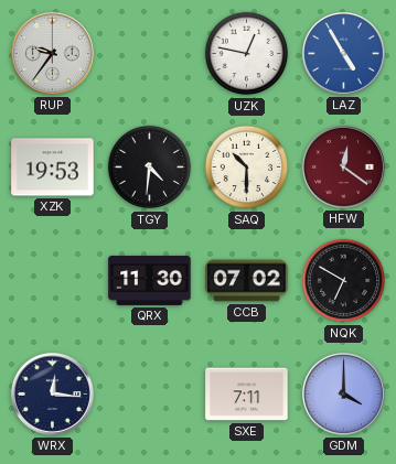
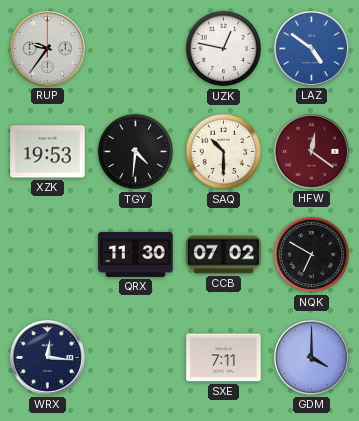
LAZ: 4:55 -> 4:51
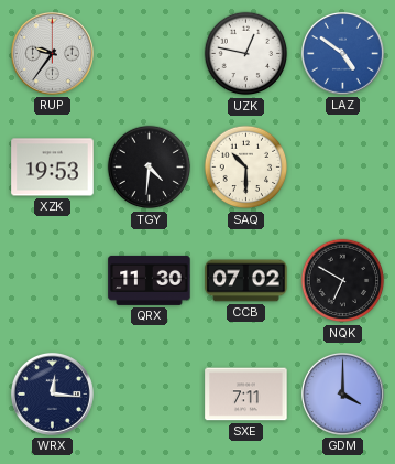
HFW: 12:21 -> none
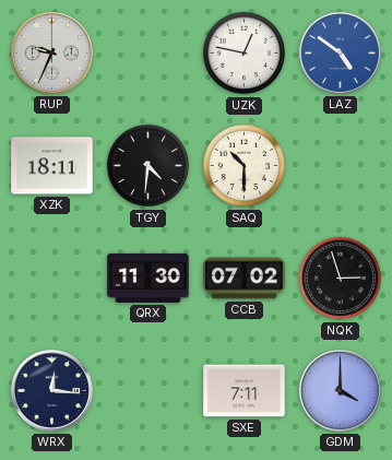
RUP: 9:36 -> 9:34
XZK: 19:53 -> 18:11
NQK: 6:50 -> 2:57
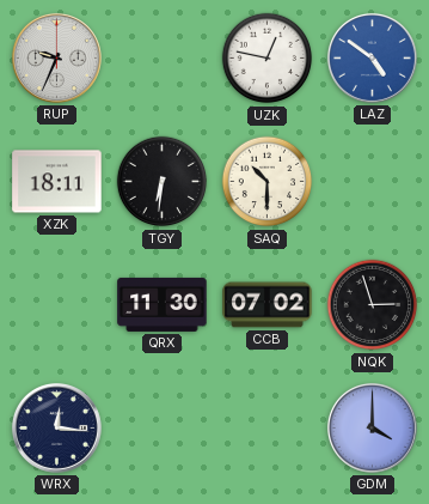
TGY: 4:31 -> 6:31
SXE: 7:11 -> none
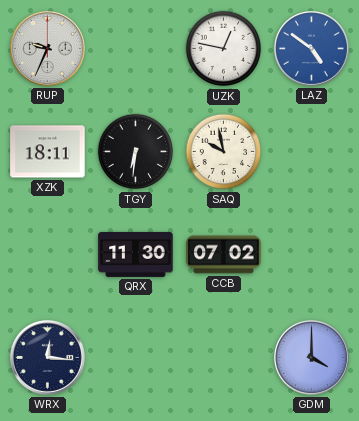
SAQ: 10:30 -> 9:58
NQK: 2:57 -> none
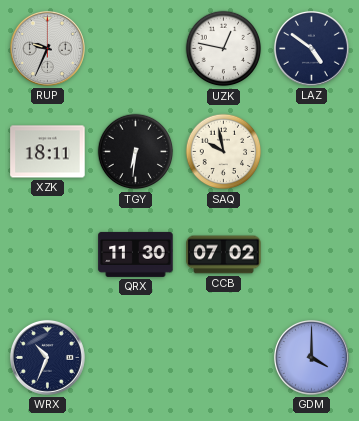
LAZ dial: blue -> navy
WRX: 12:16 -> 10:34
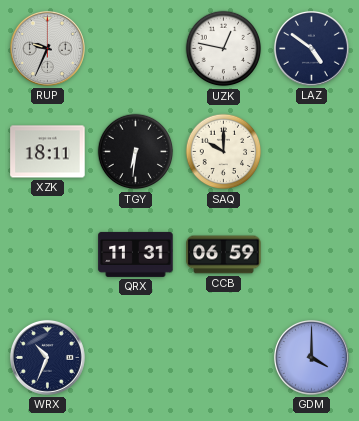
SAQ: 9:58 -> 10:00
QRX: 11:30 -> 11:31
CCB: 07:02 -> 06:59
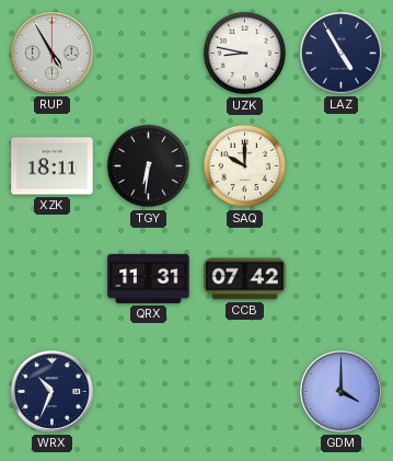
RUP: 9:34 -> 4:55
UZK: 12:47 -> 8:47
LAZ: 4:51 -> 4:55
CCB: 06:59 -> 07:42
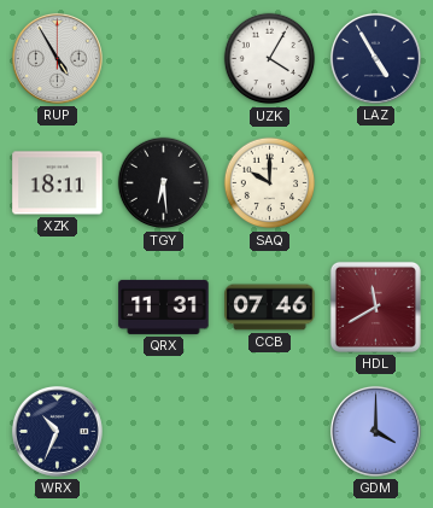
UZK: 8:47 -> 4:05
TGY: 6:31 -> 6:29
CCB: 07:42 -> 07:46
HDL: none -> 11:40
